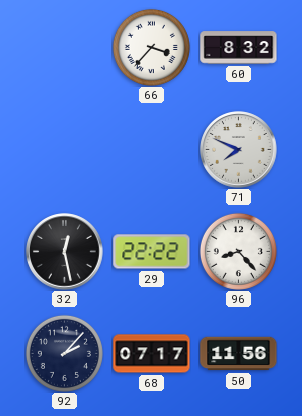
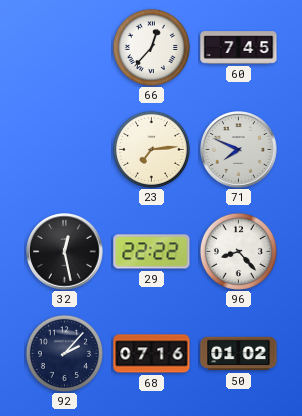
66: 3:37 -> 12:37
60: 8:32 -> 7:45
23: none -> 7:14
68: 07:17 -> 07:16
50: 11:56 -> 01:02
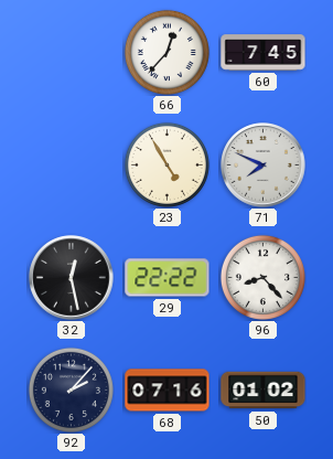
23: 7:14 -> 4:55
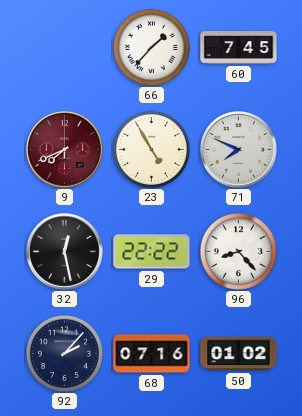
66: 12:37 -> 1:37
9: none -> 7:41
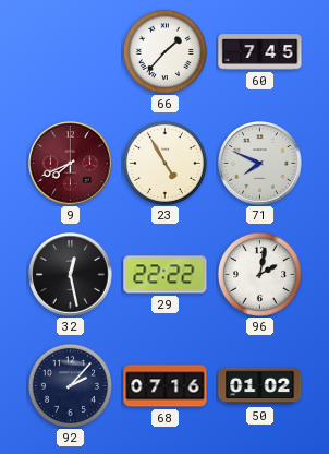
96: 8:23 -> 2:02
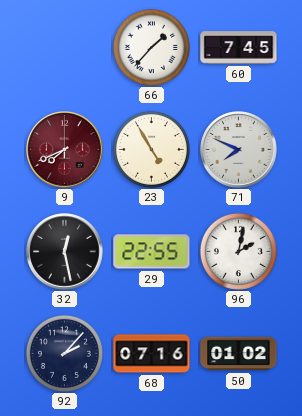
29: 22:22 -> 22:55
